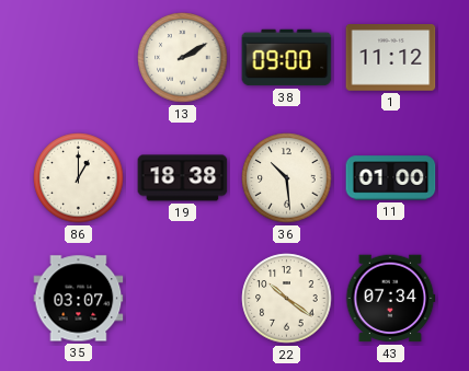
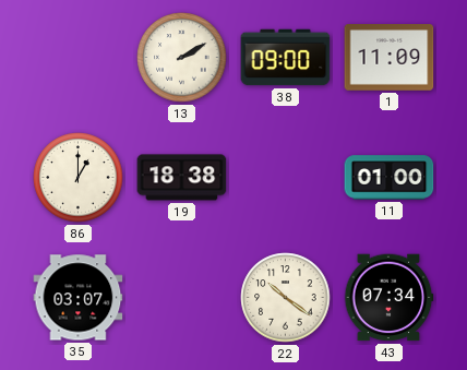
1: 11:12 -> 11:09
36: 10:29 -> none
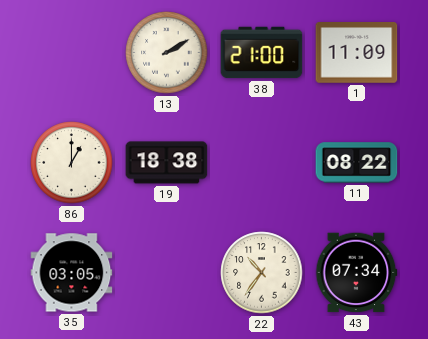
38: 09:00 -> 21:00
11: 01:00 -> 08:22
35: 03:07 -> 03:05
22: 10:21 -> 10:36
